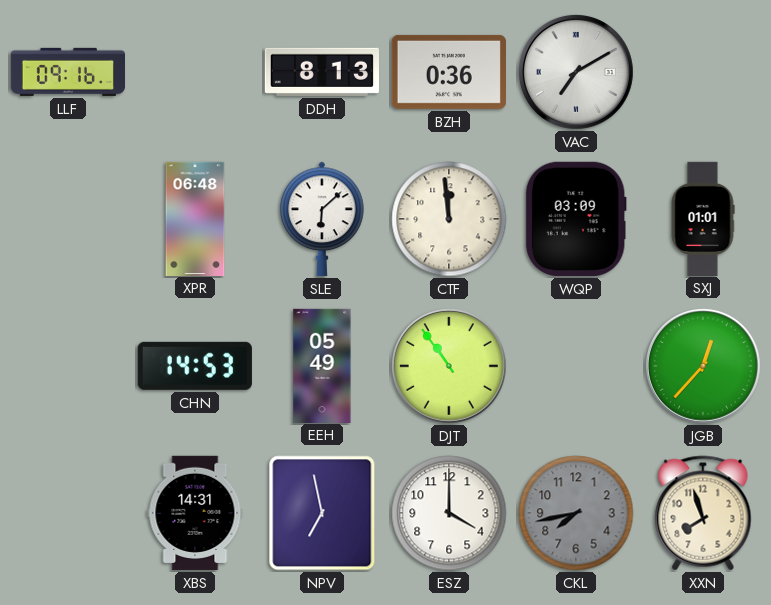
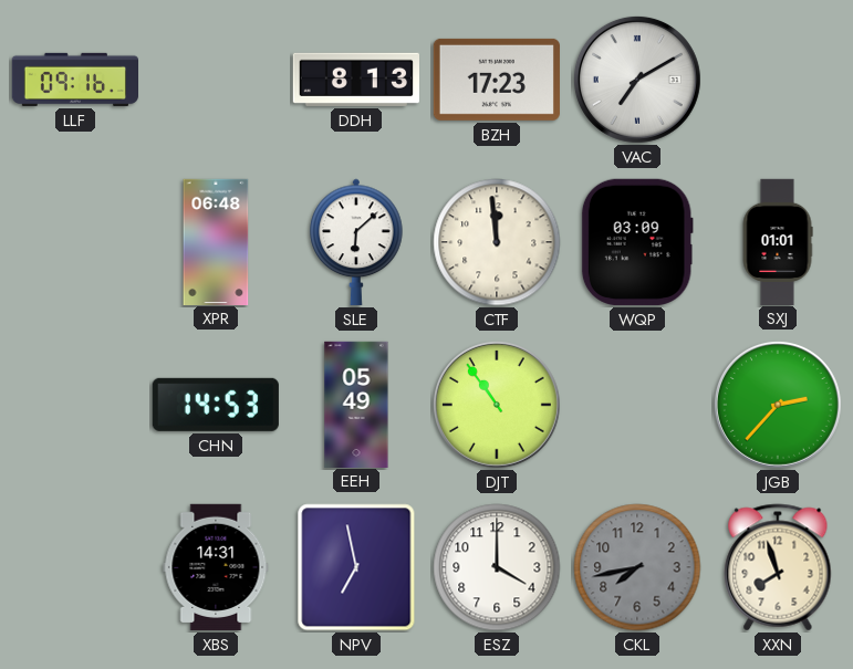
BZH: 0:36 -> 17:23
JGB: 12:37 -> 2:37
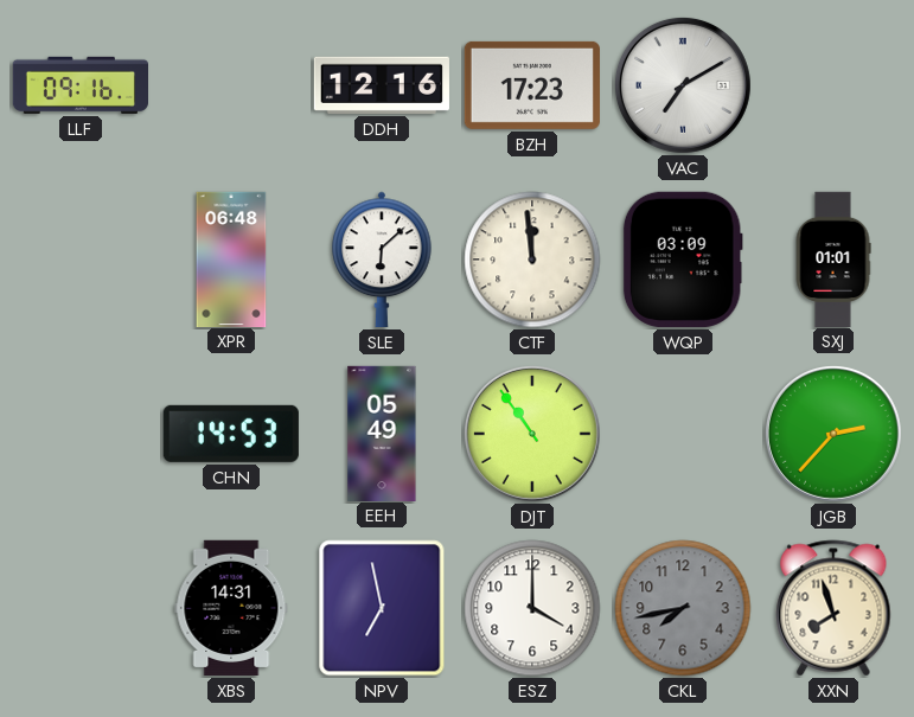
DDH: 8:13 -> 12:16
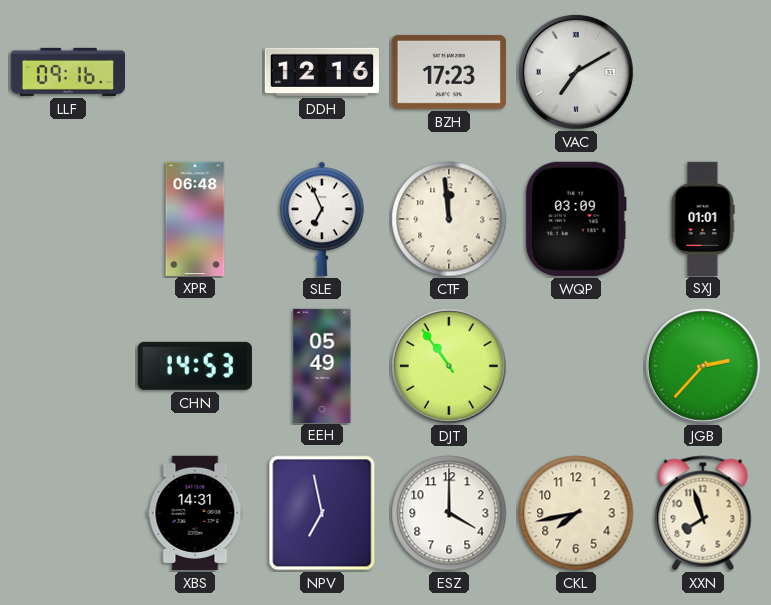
SLE: 6:08 -> 6:56
CKL dial: grey -> cream
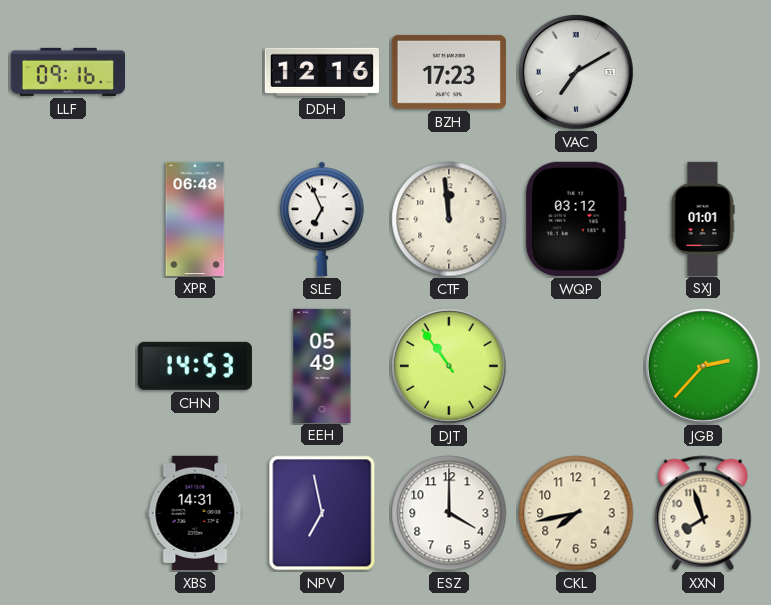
WQP: 03:09 -> 03:12
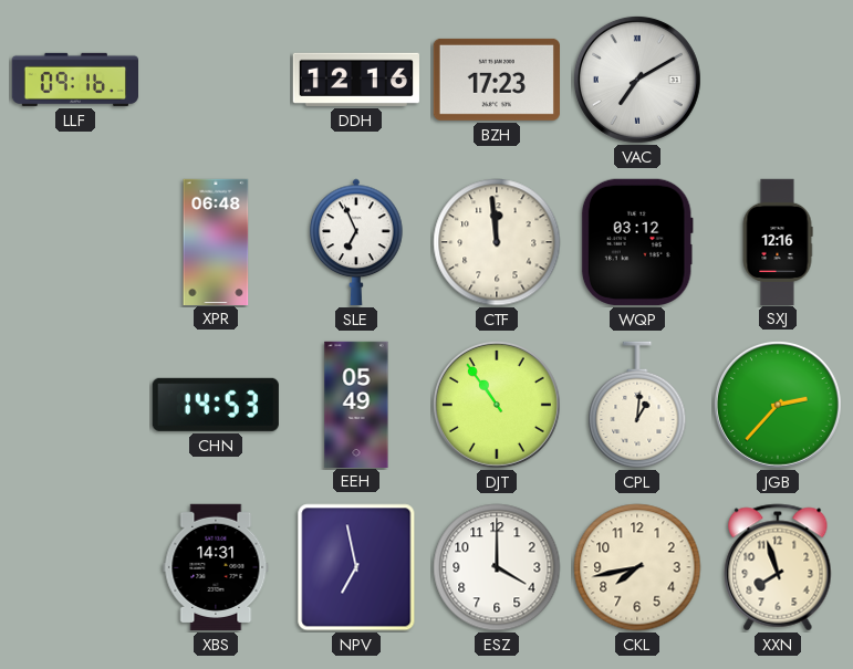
SXJ: 01:01 -> 12:16
CPL: none -> 1:01
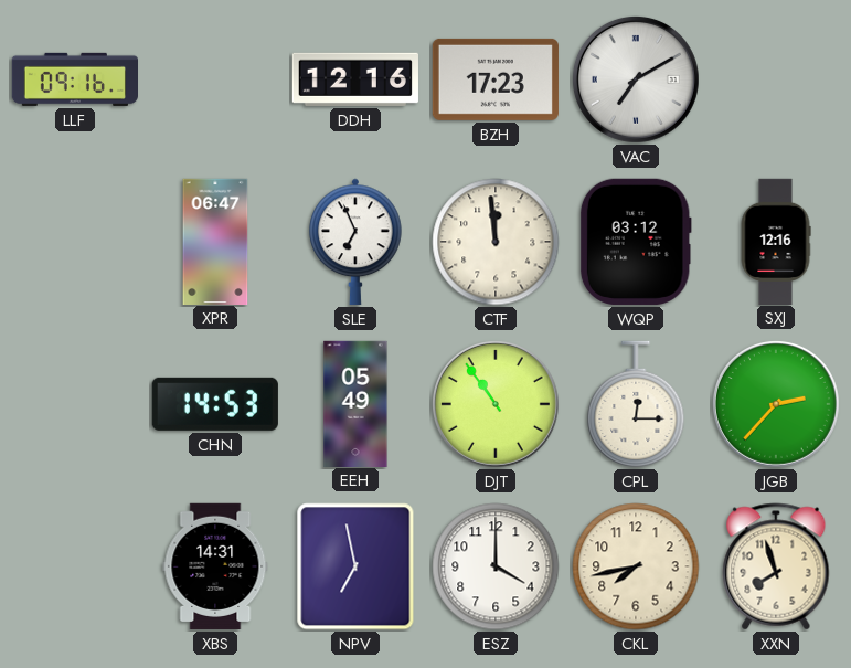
XPR: 06:48 -> 06:47
CPL: 1:01 -> 12:15
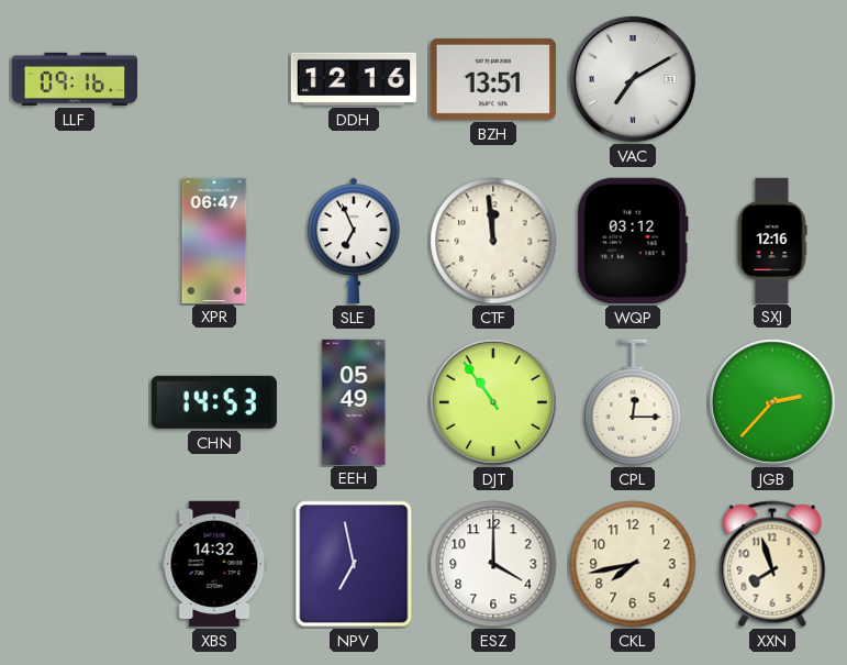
BZH: 17:23 -> 13:51
XBS: 14:31 -> 14:32
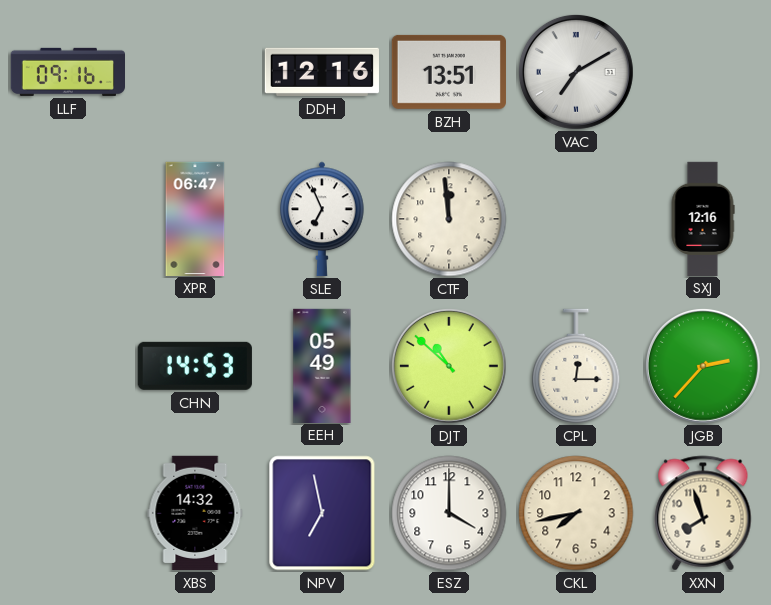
WQP: 03:12 -> none
DJT: 10:54 -> 10:52
